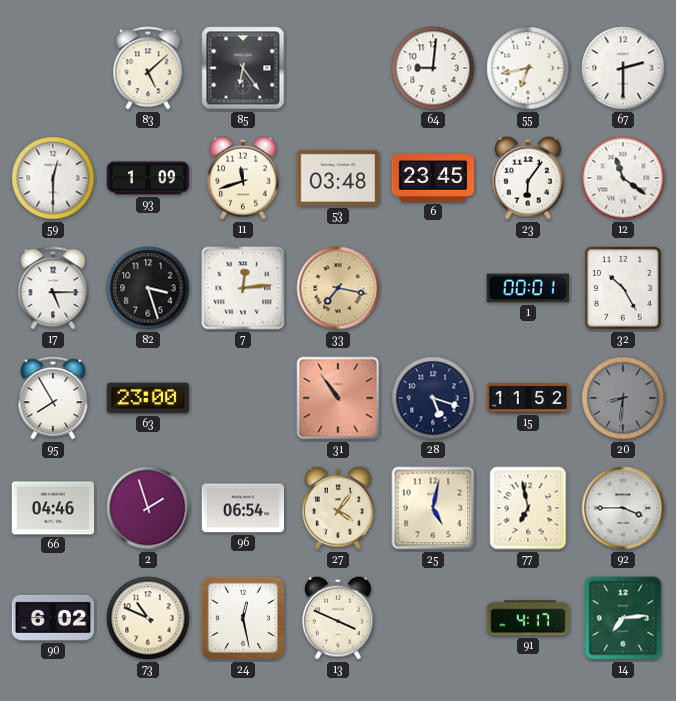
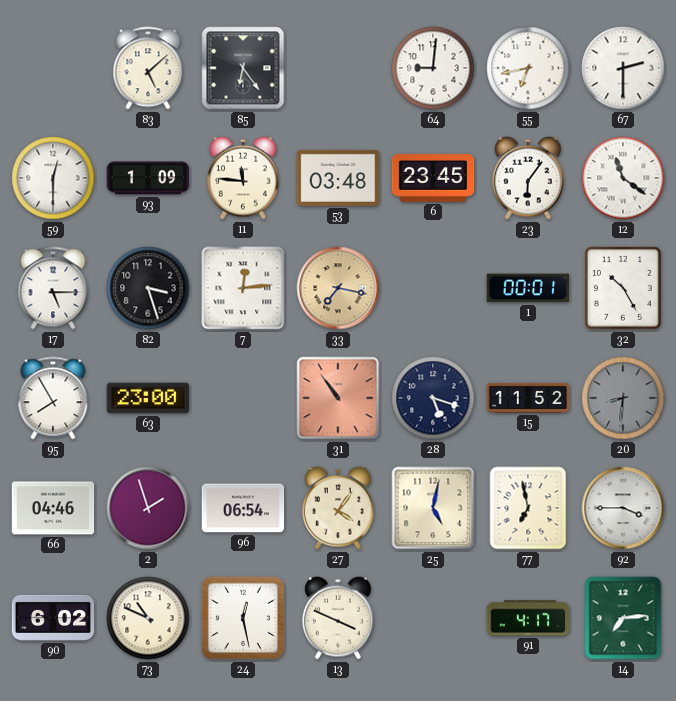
11: 11:42 -> 11:46
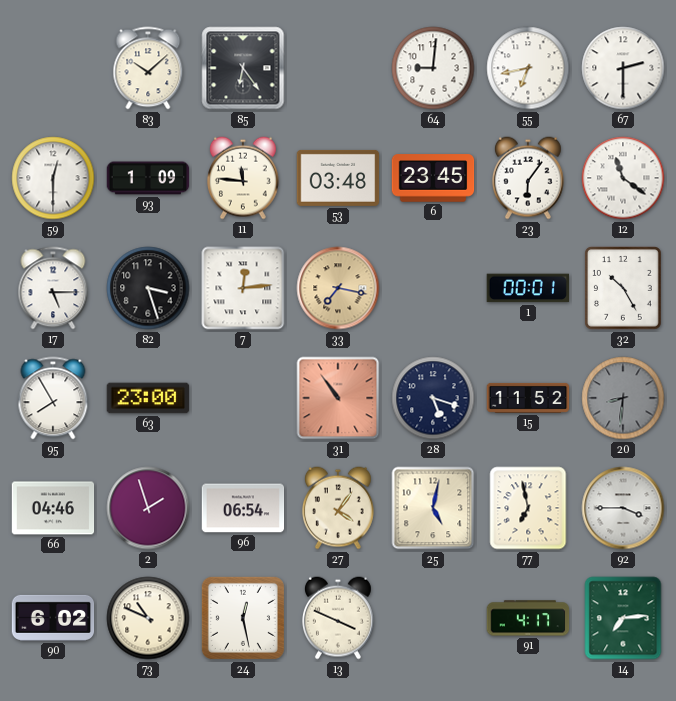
83: 5:08 -> 10:08
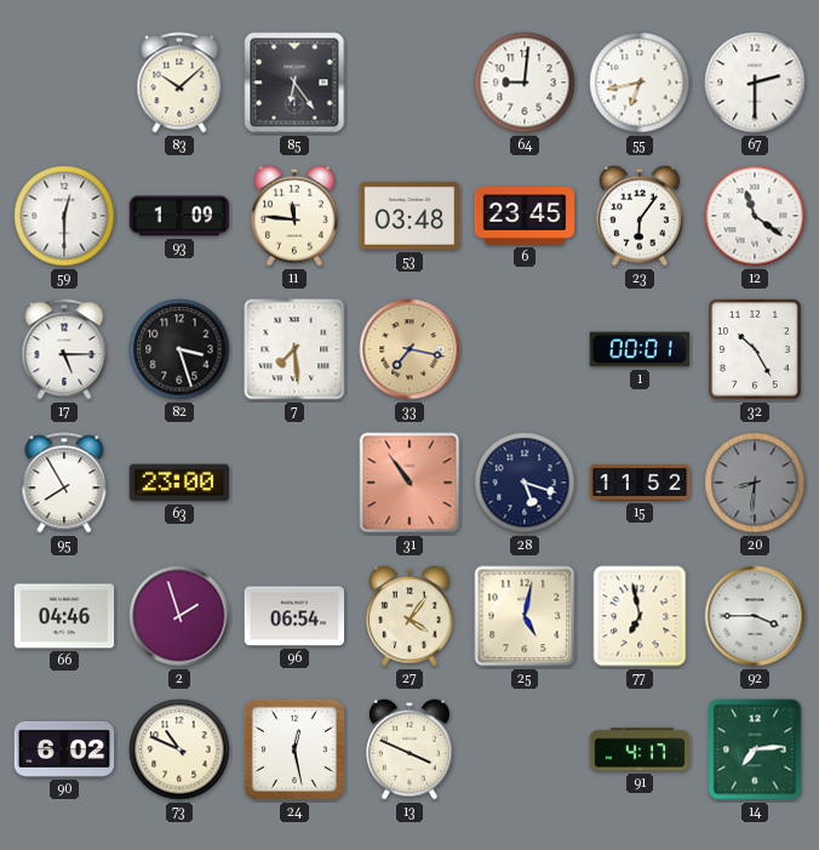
7: 12:14 -> 7:29
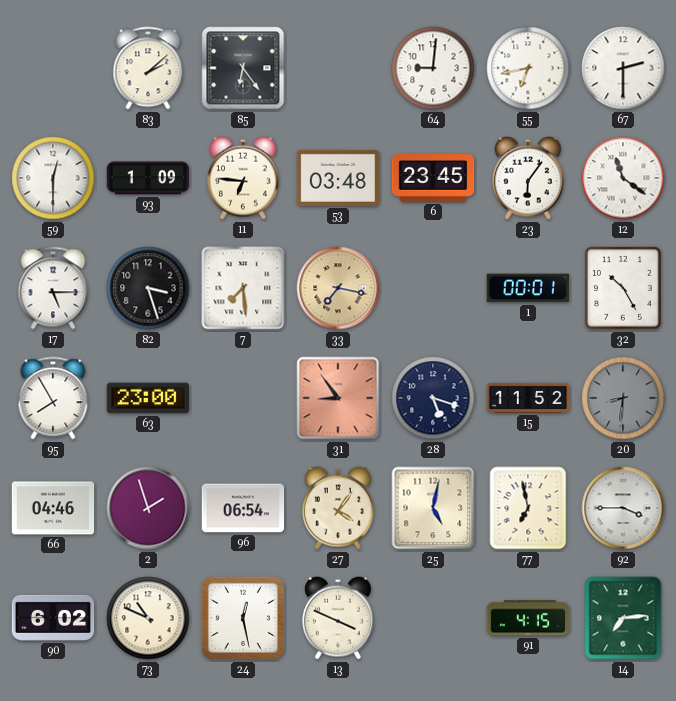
83: 10:08 -> 2:08
11: 11:46 -> 6:46
31: 10:54 -> 8:54
91: 4:17 -> 4:15
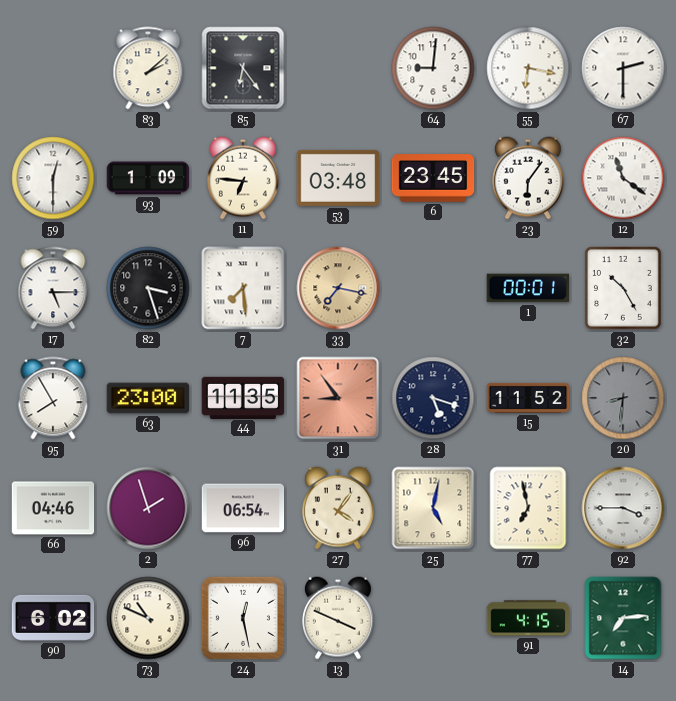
55: 6:43 -> 6:17
44: none -> 11:35
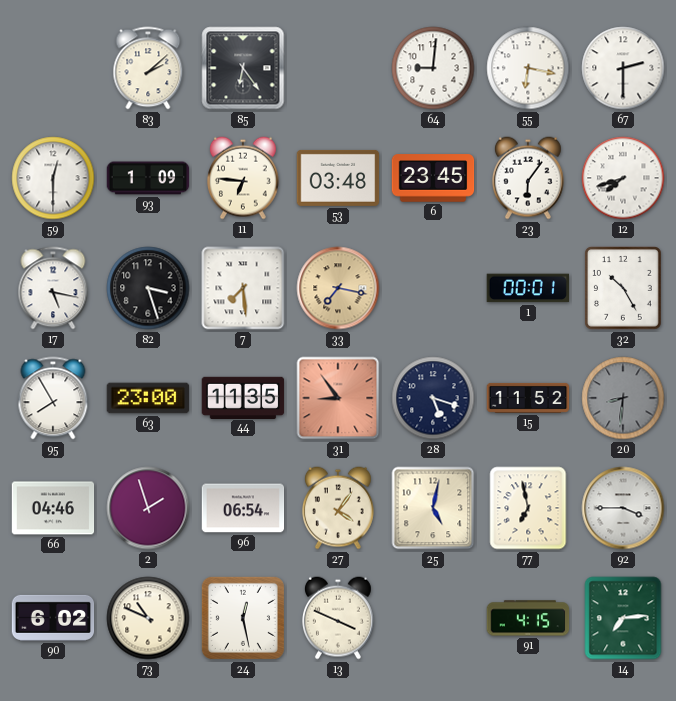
12: 11:21 -> 7:42
17: 5:15 -> 5:17
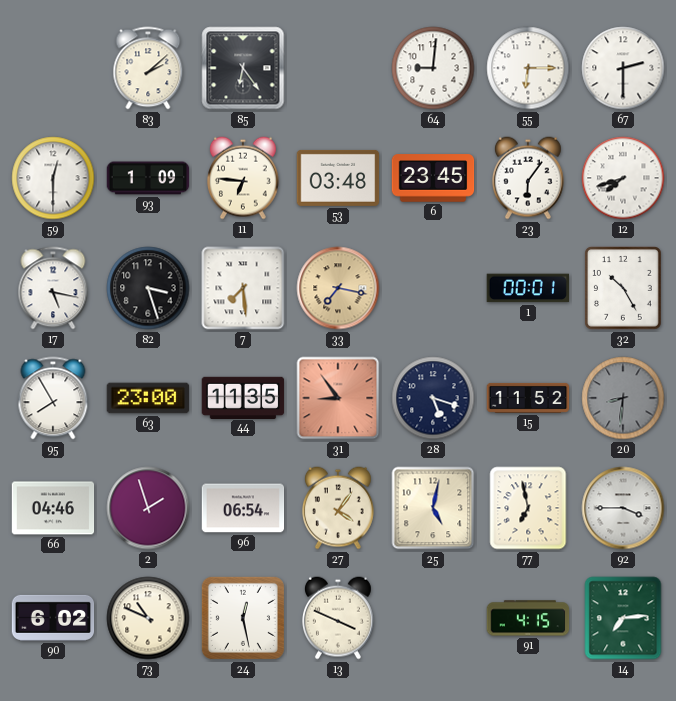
55: 6:17 -> 6:15
